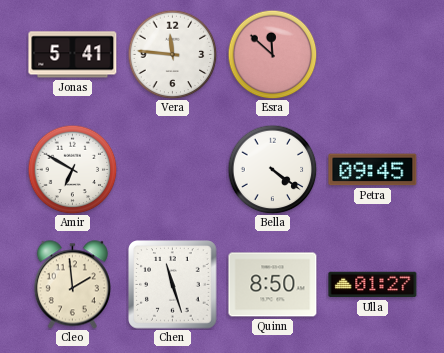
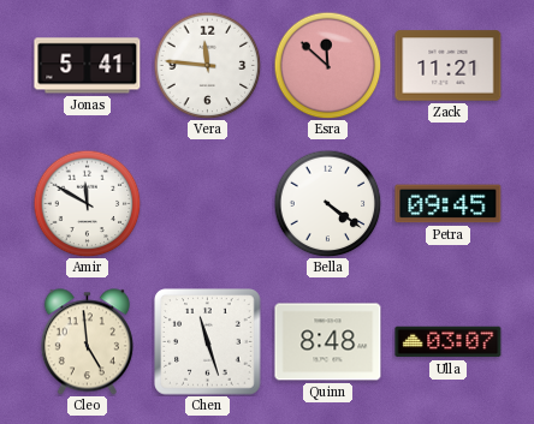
Zack: none -> 11:21
Amir: 6:50 -> 11:50
Cleo: 1:59 -> 4:59
Quinn: 8:50 -> 8:48
Ulla: 01:27 -> 03:07
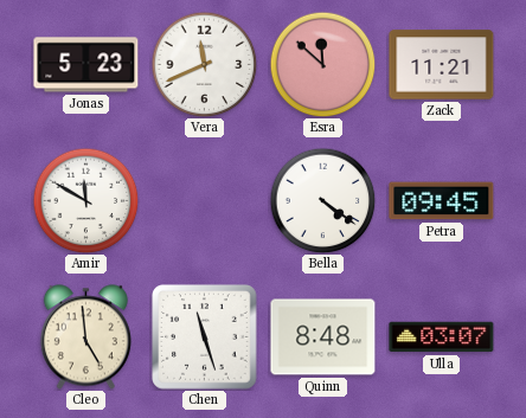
Jonas: 5:41 -> 5:23
Vera: 11:46 -> 11:41
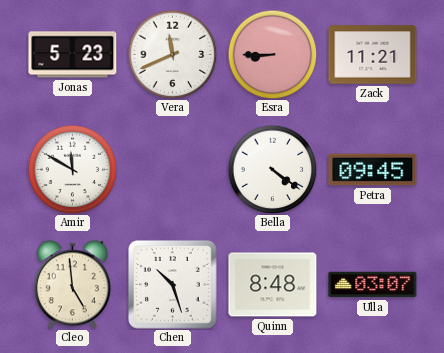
Esra: 11:52 -> 8:45
Chen: 11:27 -> 10:27
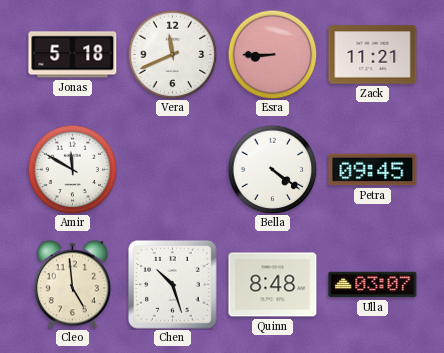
Jonas: 5:23 -> 5:18
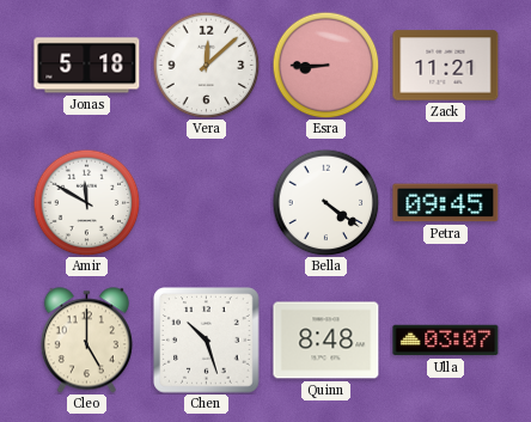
Vera: 11:41 -> 12:08
Cleo: 4:59 -> 5:00
